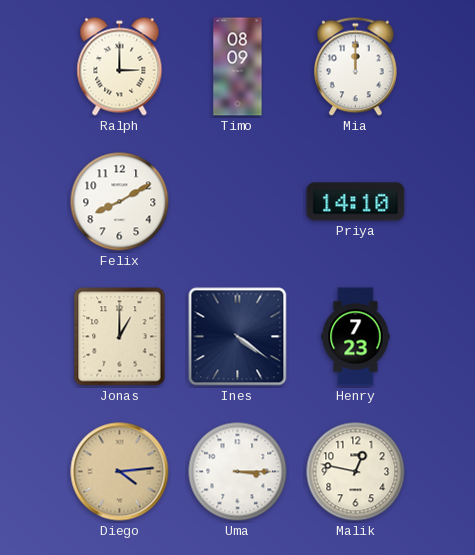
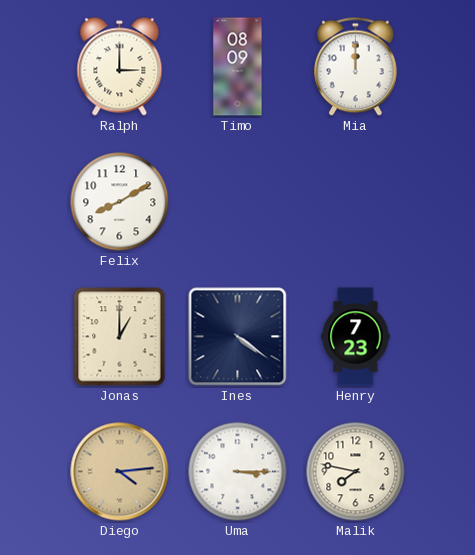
Priya: 14:10 -> none
Malik: 12:47 -> 7:47
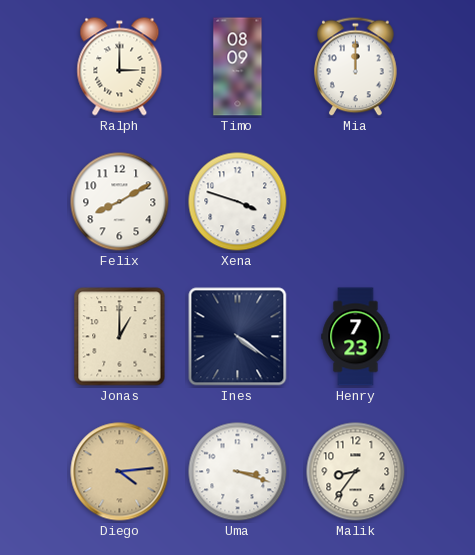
Xena: none -> 3:48
Uma: 3:15 -> 3:18
Malik: 7:47 -> 8:36
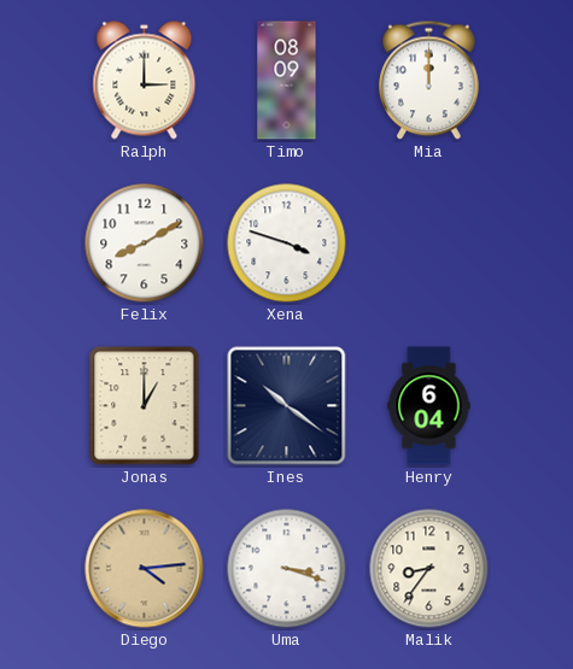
Ines: 4:21 -> 10:21
Henry: 7:23 -> 6:04
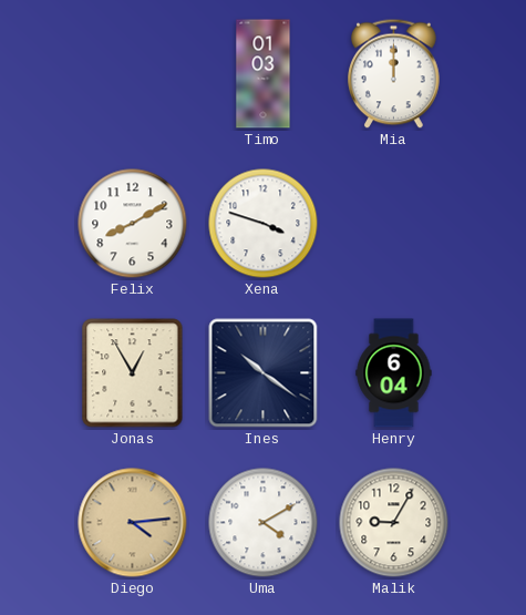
Ralph: 3:00 -> none
Timo: 08:09 -> 01:03
Jonas: 1:00 -> 12:55
Uma: 3:18 -> 4:10
Malik: 8:36 -> 9:05
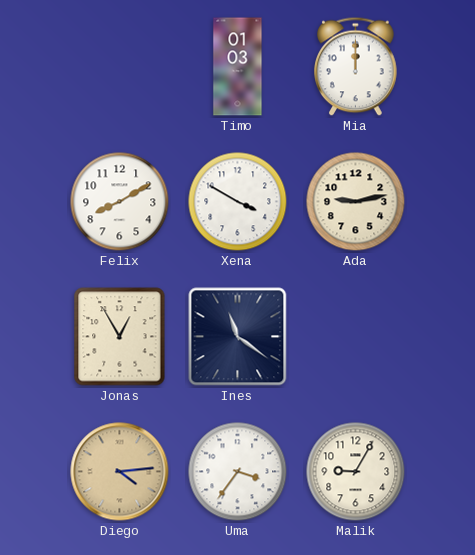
Xena: 3:48 -> 3:50
Ada: none -> 9:13
Ines: 10:21 -> 11:21
Henry: 6:04 -> none
Uma: 4:10 -> 3:36
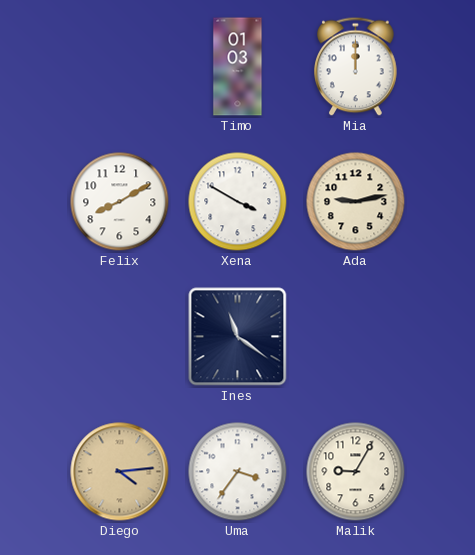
Jonas: 12:55 -> none
